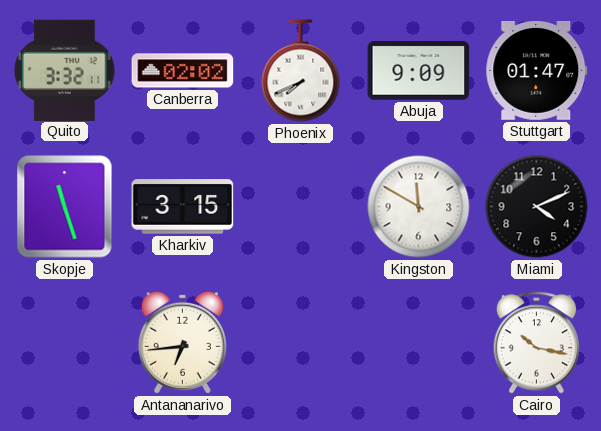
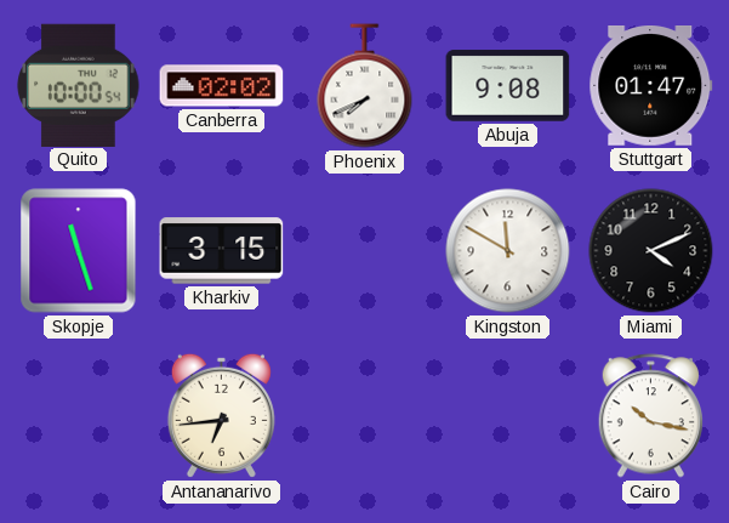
Quito: 3:32 -> 10:00
Abuja: 9:09 -> 9:08
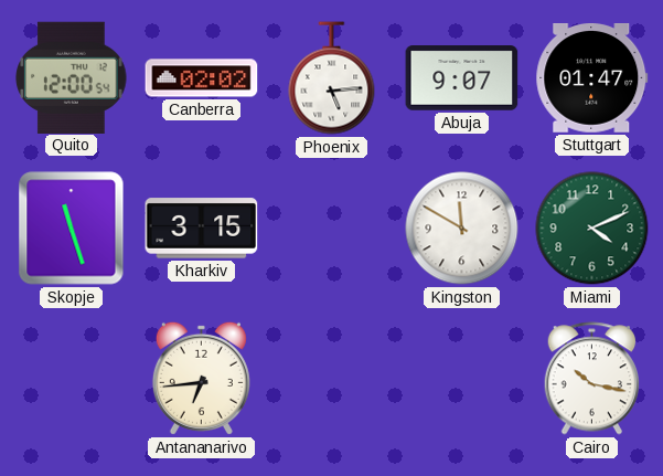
Quito: 10:00 -> 12:00
Phoenix: 7:41 -> 5:14
Abuja: 9:08 -> 9:07
Miami dial: black -> green
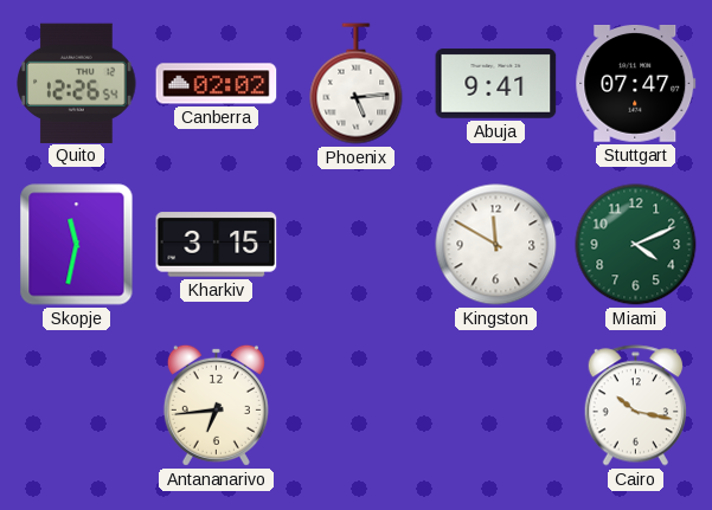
Quito: 12:00 -> 12:26
Abuja: 9:07 -> 9:41
Stuttgart: 01:47 -> 07:47
Skopje: 11:27 -> 11:32
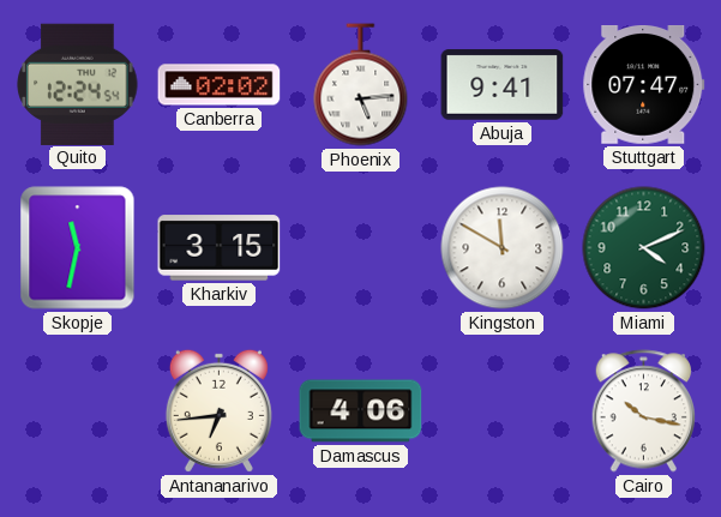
Quito: 12:26 -> 12:24
Damascus: none -> 4:06
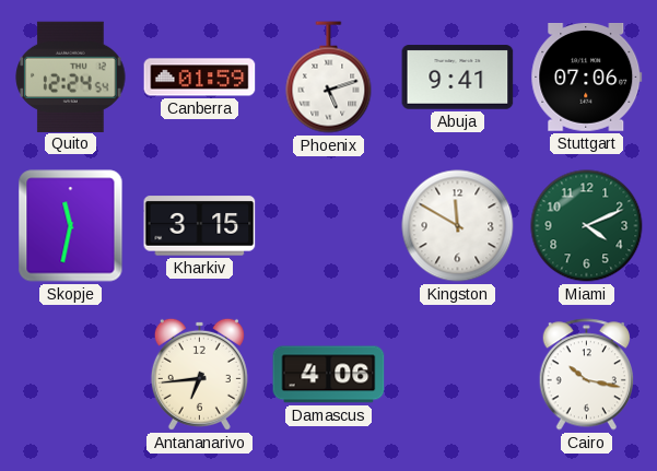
Canberra: 02:02 -> 01:59
Phoenix: 5:14 -> 5:12
Stuttgart: 07:47 -> 07:06
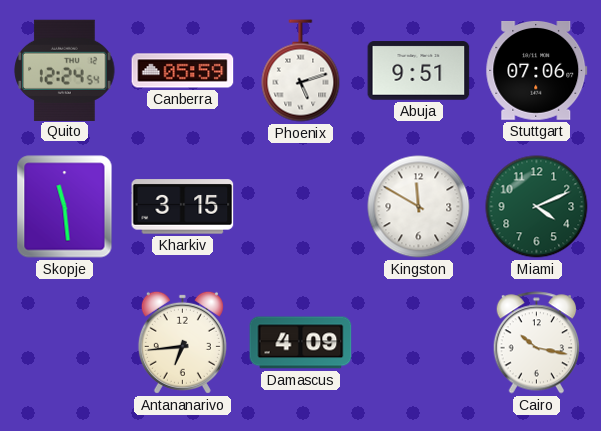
Canberra: 01:59 -> 05:59
Abuja: 9:41 -> 9:51
Skopje: 11:32 -> 11:29
Damascus: 4:06 -> 4:09
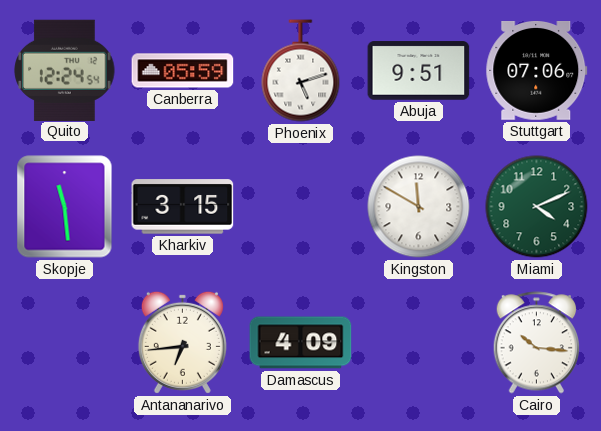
Cairo: 10:17 -> 10:16
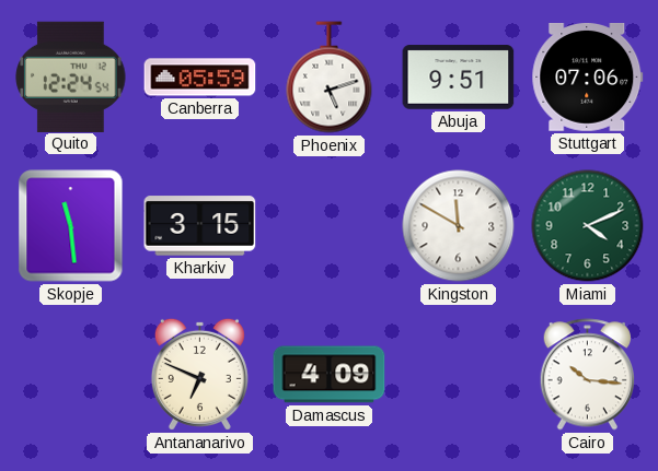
Antananarivo: 6:44 -> 6:49
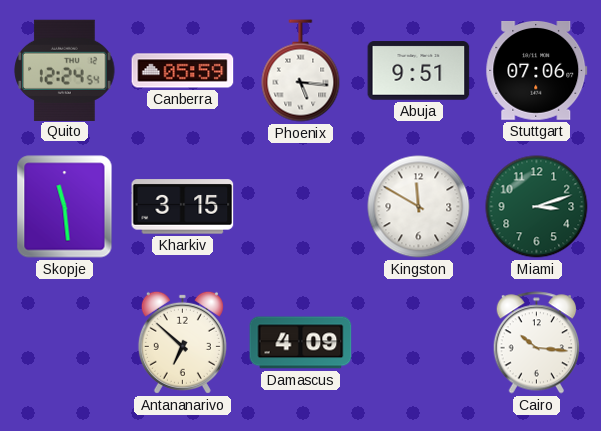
Phoenix: 5:12 -> 5:16
Miami: 4:11 -> 3:12
Antananarivo: 6:49 -> 6:52
